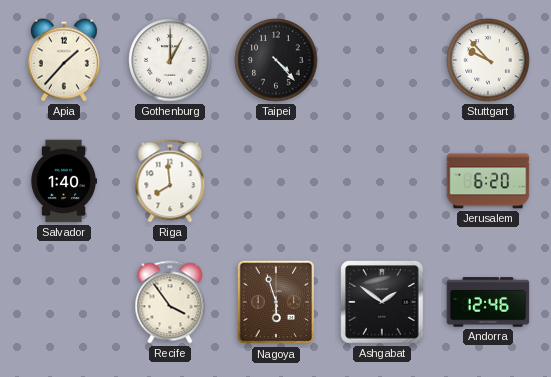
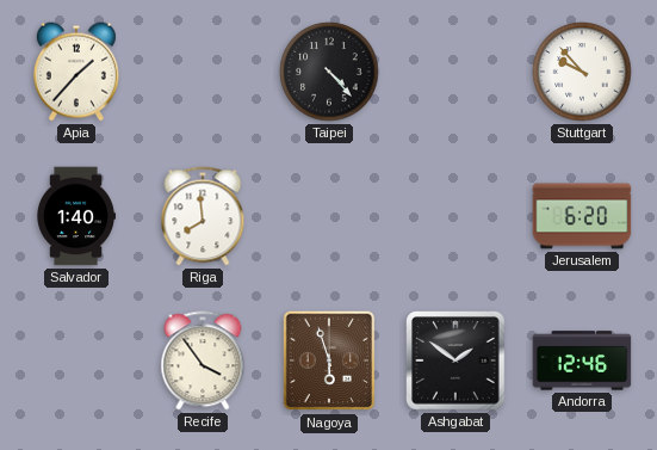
Gothenburg: 1:00 -> none
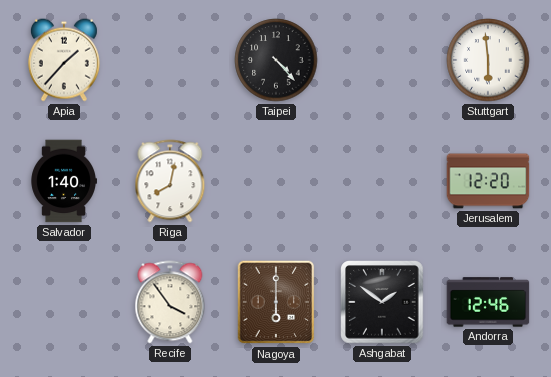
Stuttgart: 9:53 -> 5:59
Riga: 7:59 -> 8:02
Jerusalem: 6:20 -> 12:20
Nagoya: 5:57 -> 6:00
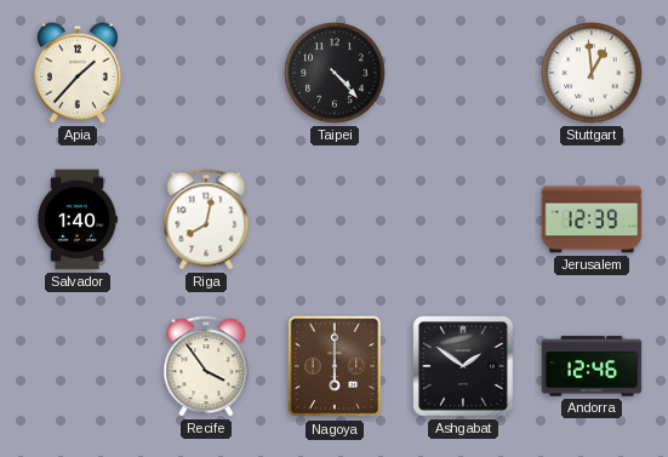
Stuttgart: 5:59 -> 12:59
Jerusalem: 12:20 -> 12:39
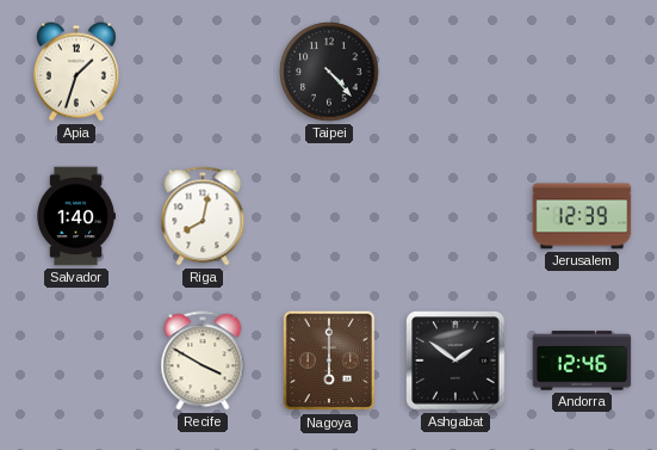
Apia: 1:37 -> 1:33
Stuttgart: 12:59 -> none
Recife: 3:54 -> 3:50
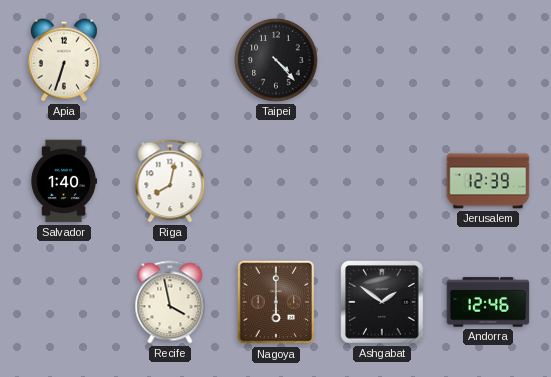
Apia: 1:33 -> 6:33
Recife: 3:50 -> 3:58
